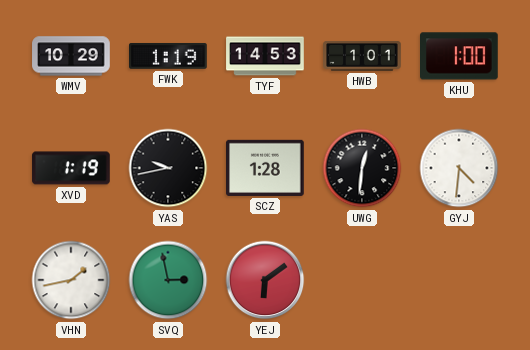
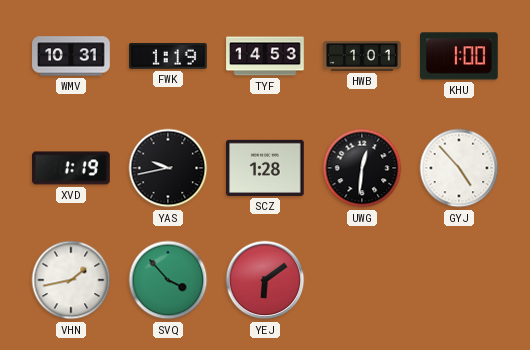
WMV: 10:29 -> 10:31
GYJ: 4:31 -> 4:53
SVQ: 2:58 -> 3:53
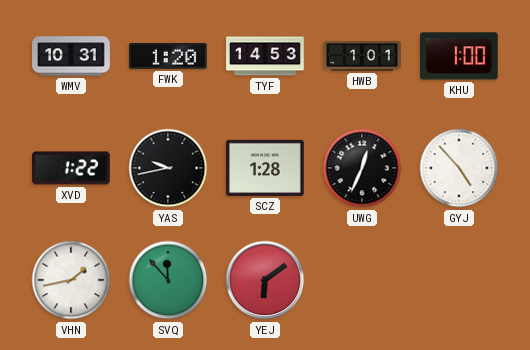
FWK: 1:19 -> 1:20
XVD: 1:19 -> 1:22
UWG: 12:31 -> 12:34
SVQ: 3:53 -> 11:53
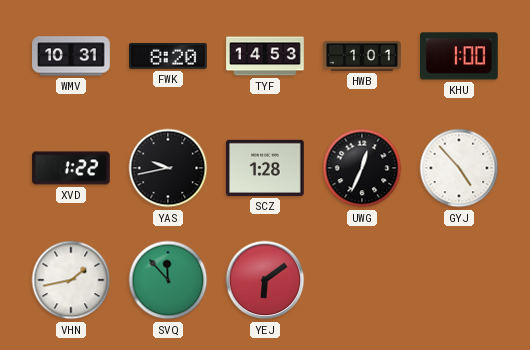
FWK: 1:20 -> 8:20
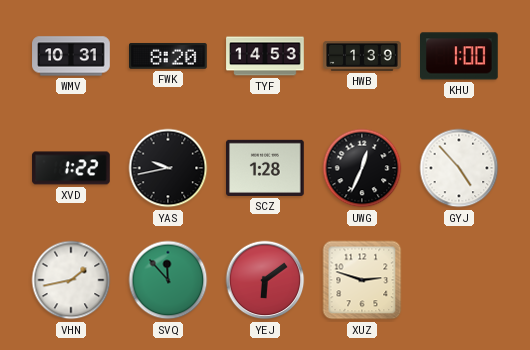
HWB: 1:01 -> 1:39
XUZ: none -> 2:48
